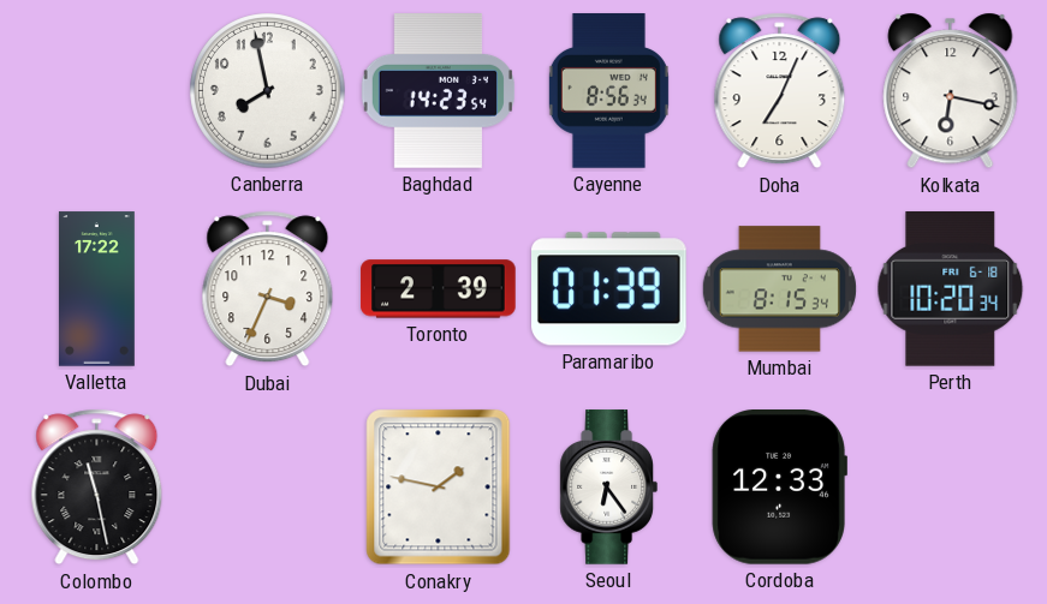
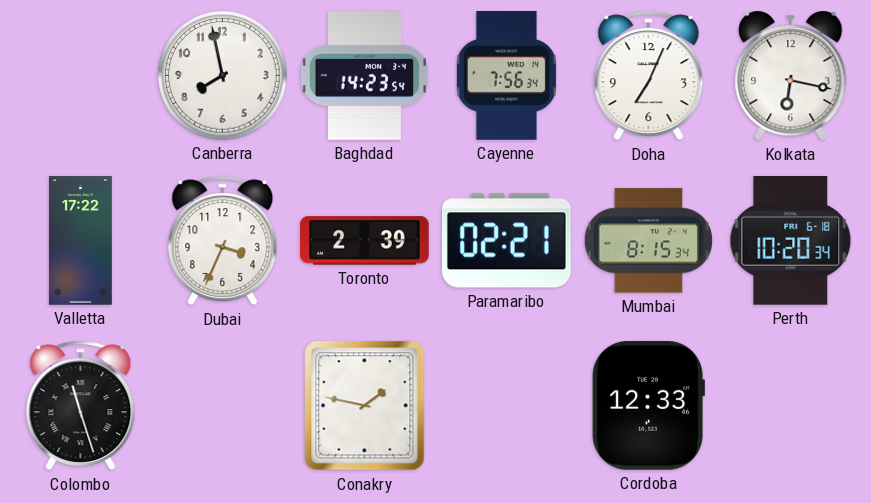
Cayenne: 8:56 -> 7:56
Paramaribo: 01:39 -> 02:21
Colombo: 11:28 -> 11:27
Seoul: 6:24 -> none
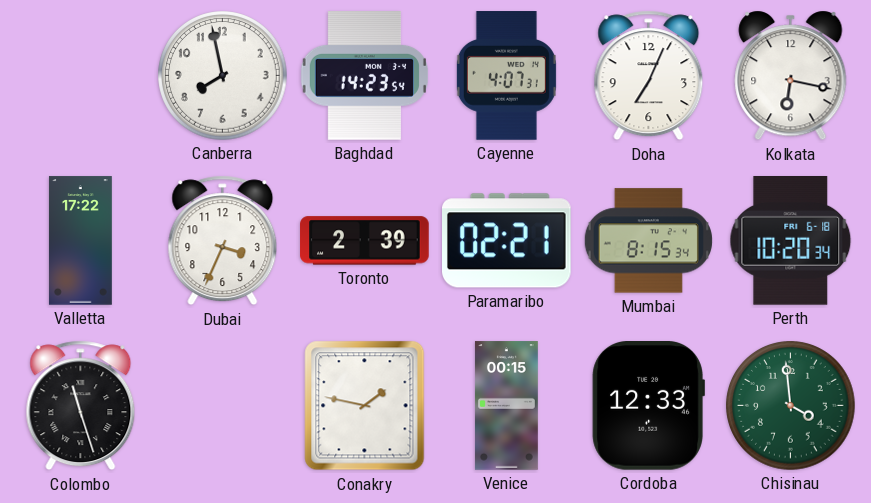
Cayenne: 7:56 -> 4:07
Venice: none -> 00:15
Chisinau: none -> 3:59
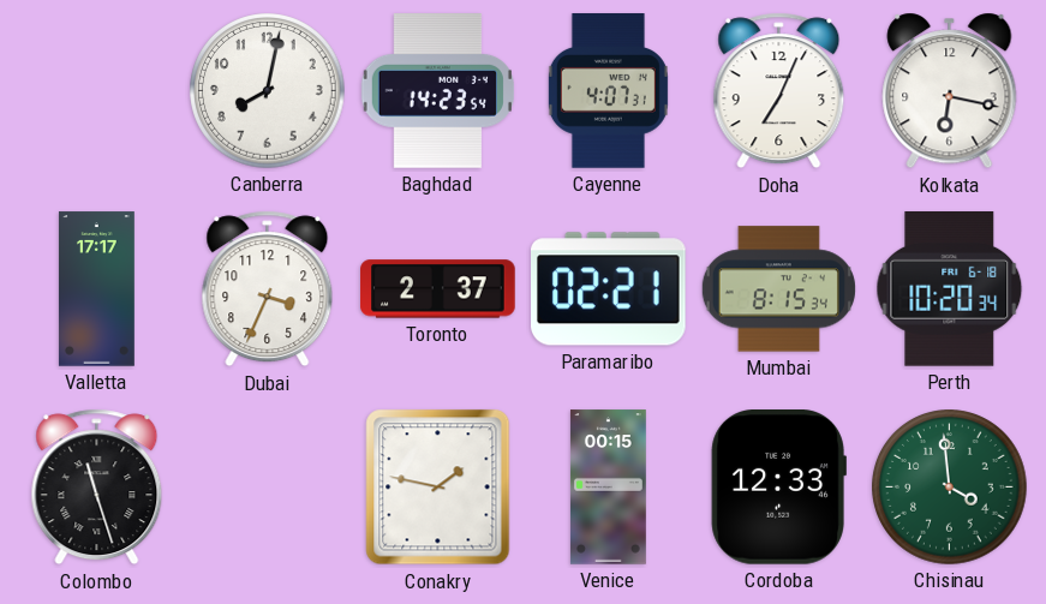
Canberra: 7:58 -> 8:02
Valletta: 17:22 -> 17:17
Toronto: 2:39 -> 2:37
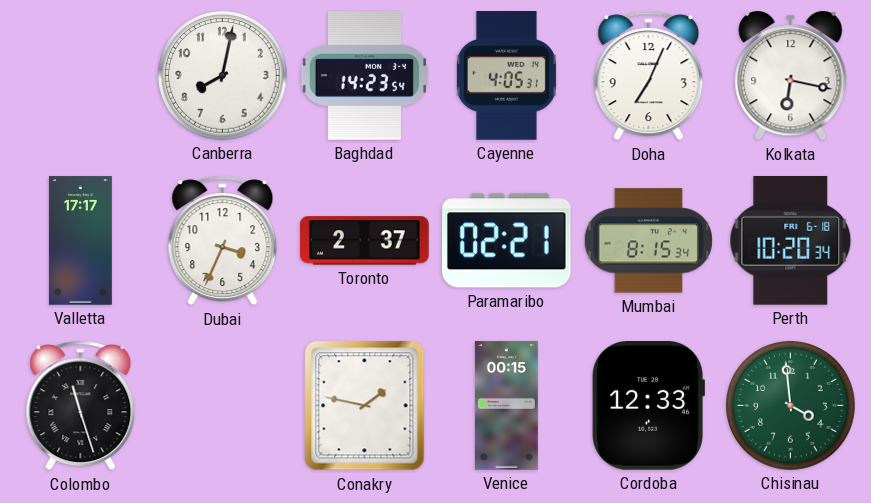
Cayenne: 4:07 -> 4:05
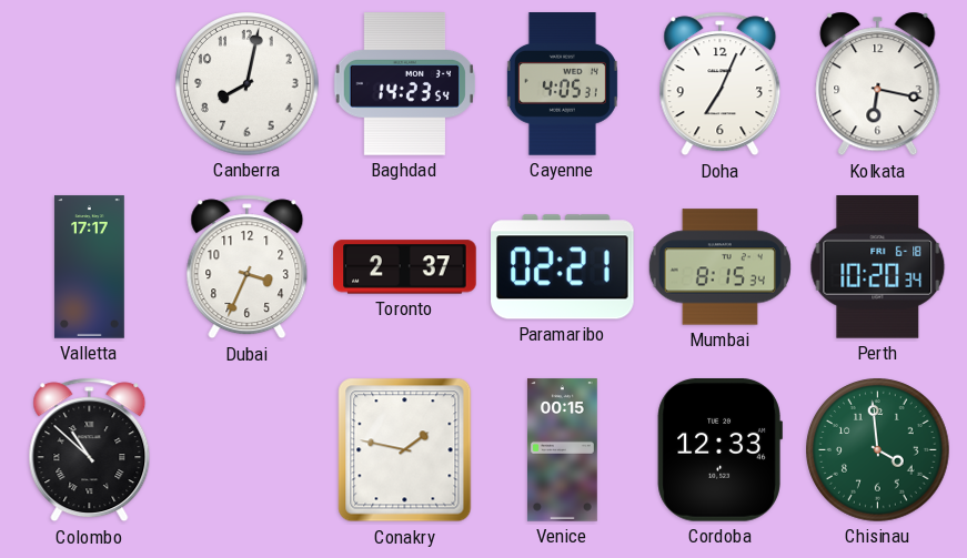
Colombo: 11:27 -> 10:52
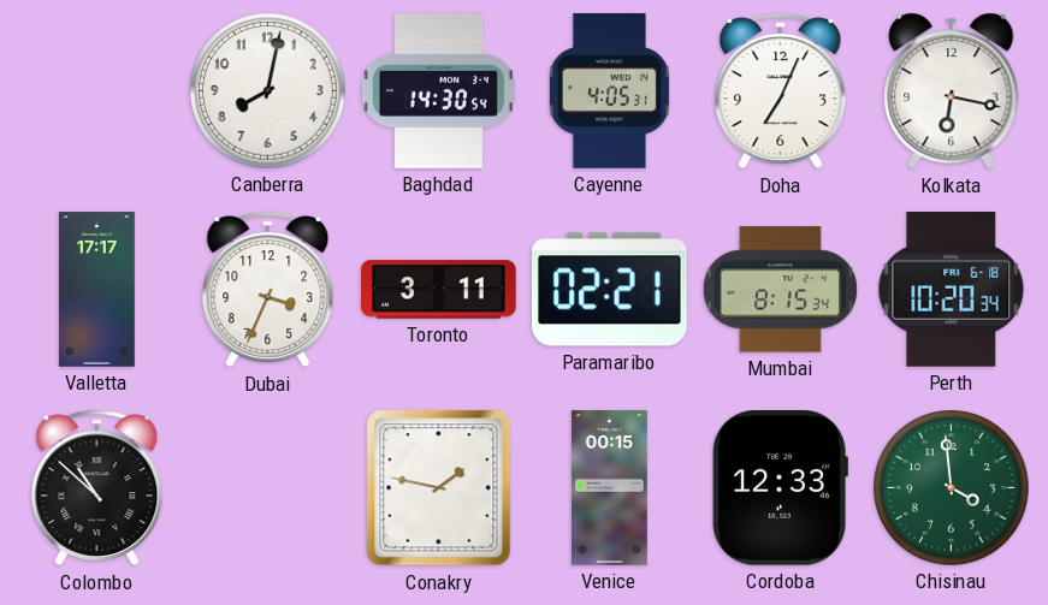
Baghdad: 14:23 -> 14:30
Toronto: 2:37 -> 3:11
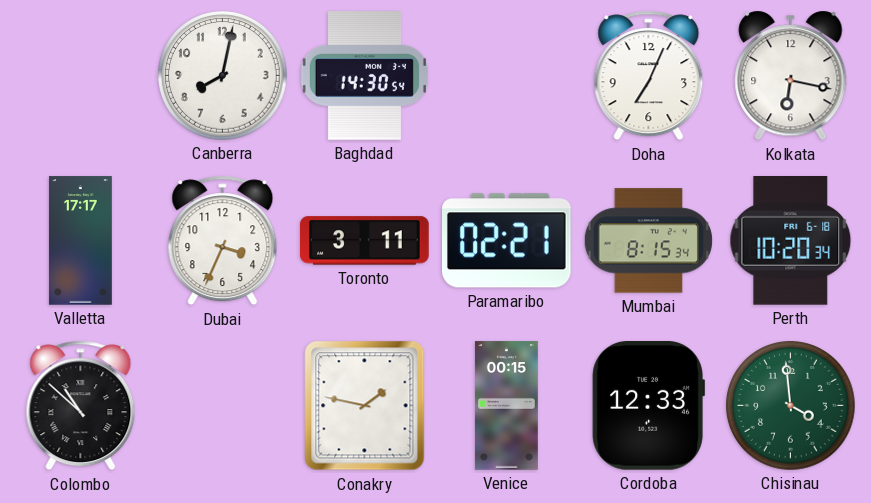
Cayenne: 4:05 -> none
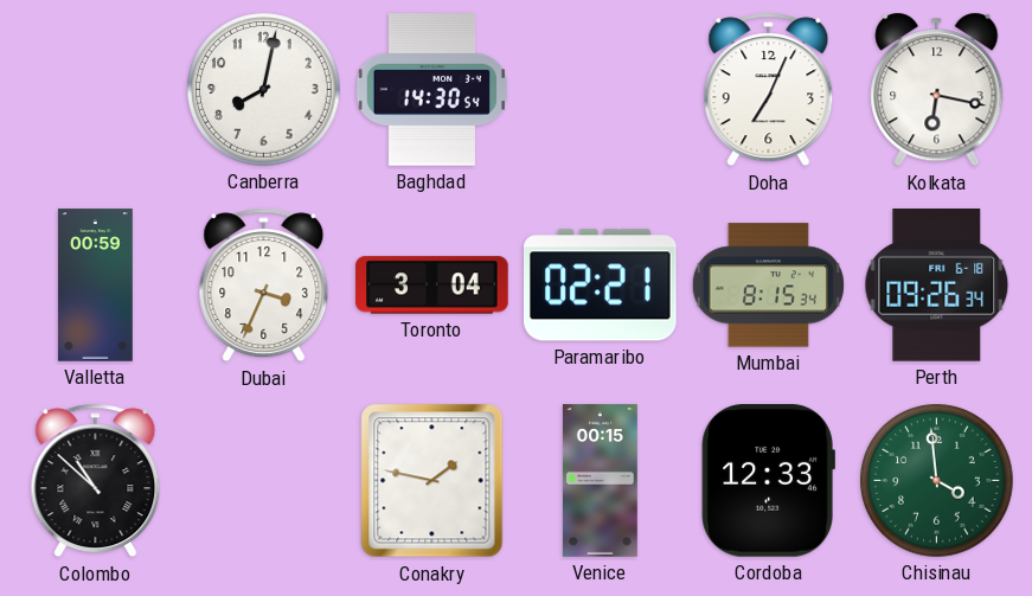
Valletta: 17:17 -> 00:59
Toronto: 3:11 -> 3:04
Perth: 10:20 -> 09:26
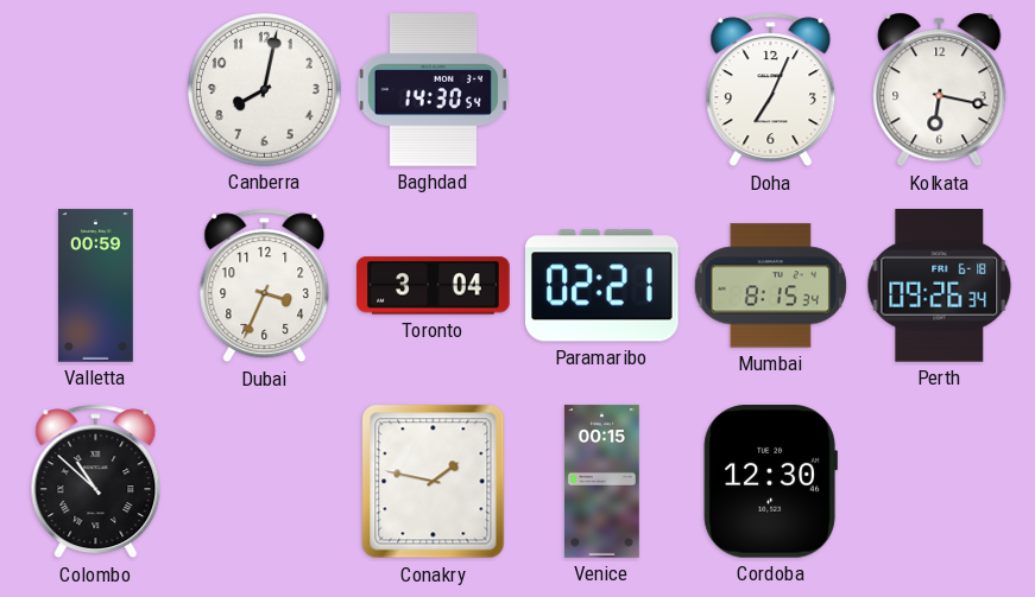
Cordoba: 12:33 -> 12:30
Chisinau: 3:59 -> none
